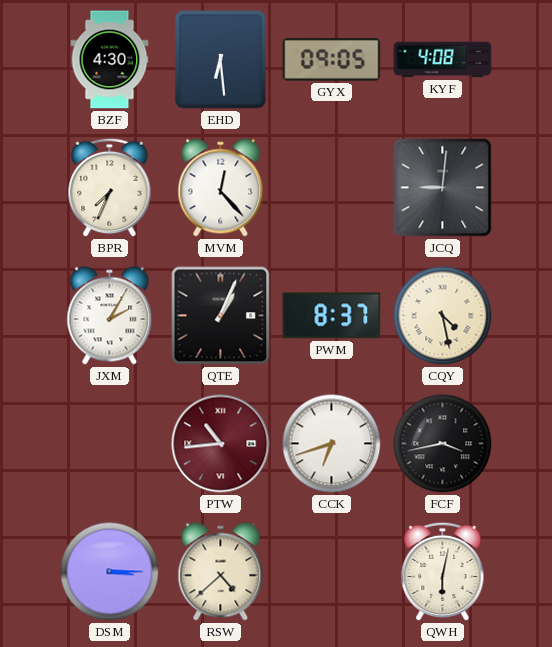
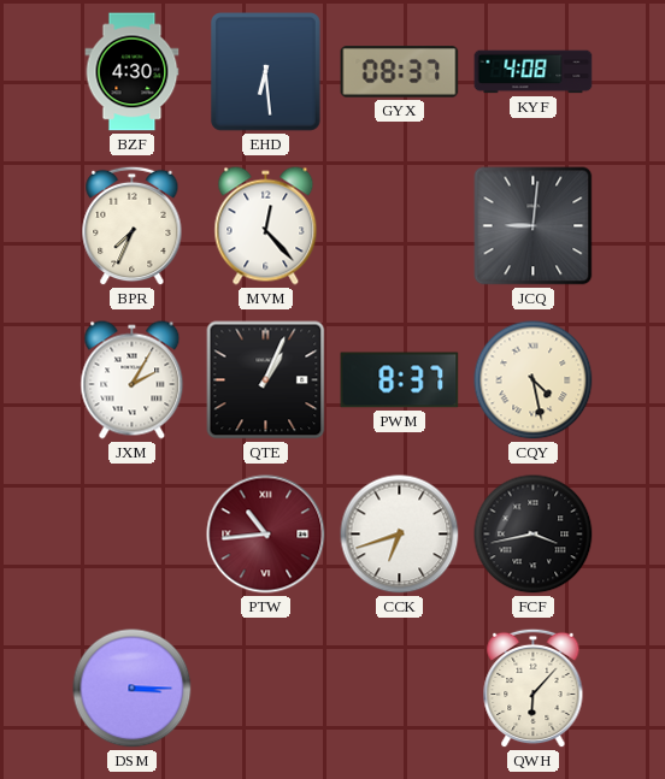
GYX: 09:05 -> 08:37
RSW: 4:38 -> none
QWH: 6:02 -> 6:07
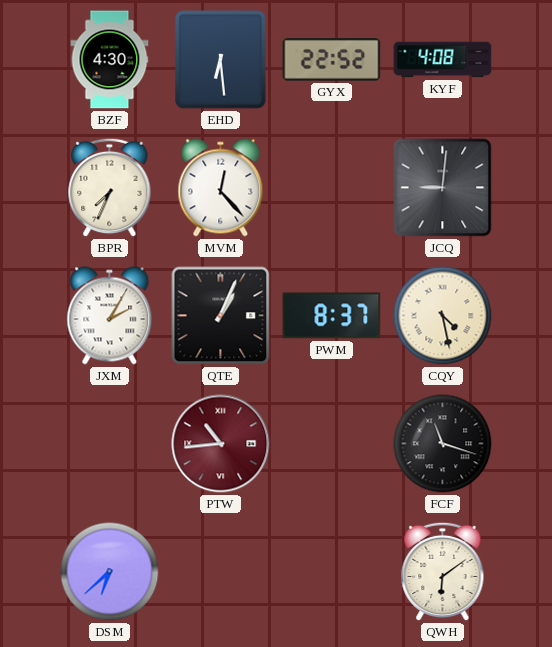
GYX: 08:37 -> 22:52
CCK: 6:42 -> none
FCF: 3:43 -> 11:18
DSM: 3:15 -> 6:38
QWH: 6:07 -> 6:09
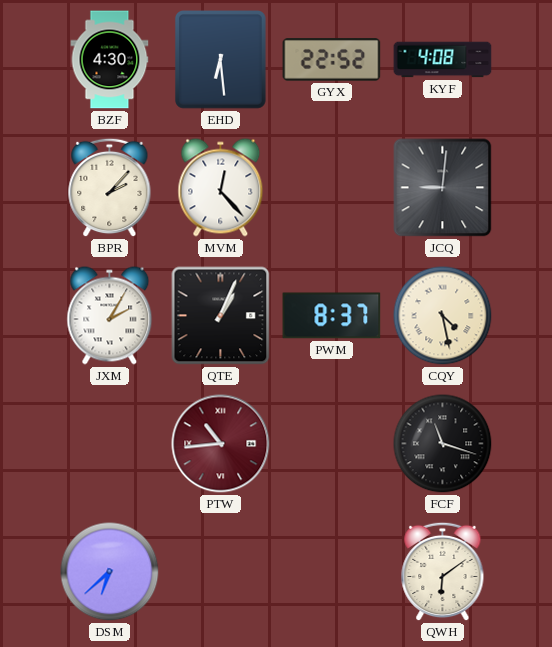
BPR: 7:34 -> 2:07
